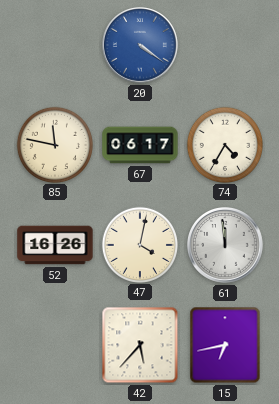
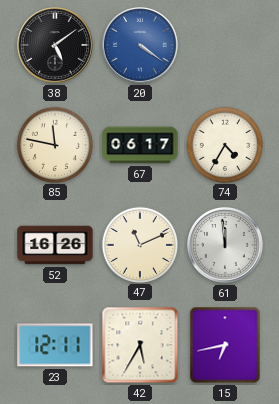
38: none -> 5:09
47: 4:02 -> 11:11
23: none -> 12:11
42: 5:37 -> 5:35
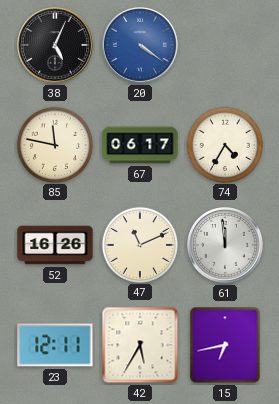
38: 5:09 -> 5:04
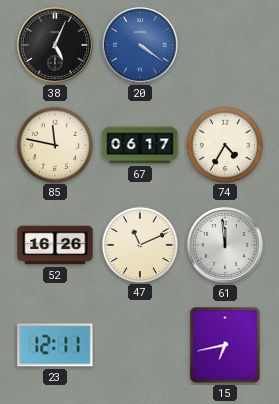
42: 5:35 -> none
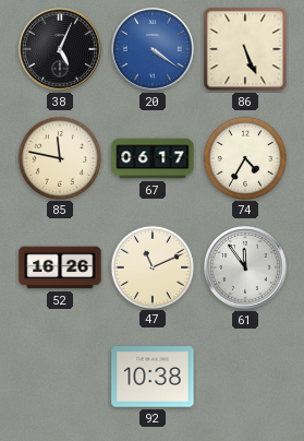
86: none -> 5:26
61: 11:59 -> 11:54
23: 12:11 -> none
92: none -> 10:38
15: 6:43 -> none
